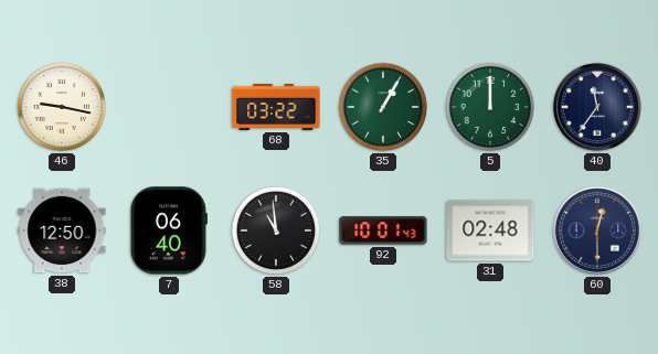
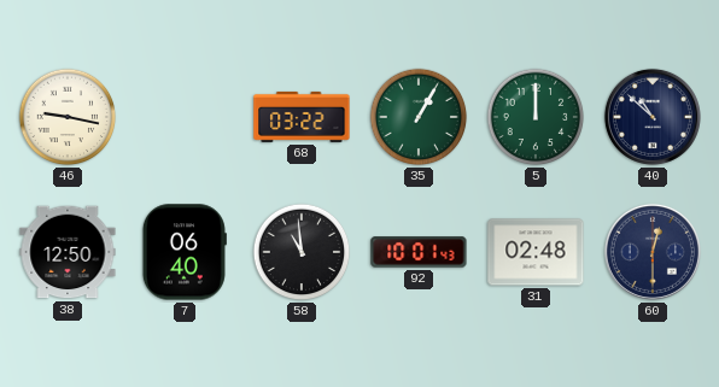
40: 11:36 -> 10:52
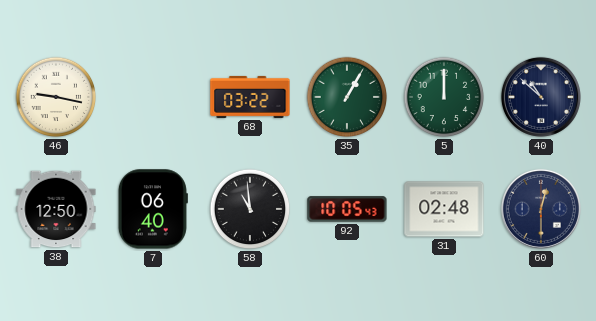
92: 10:01 -> 10:05
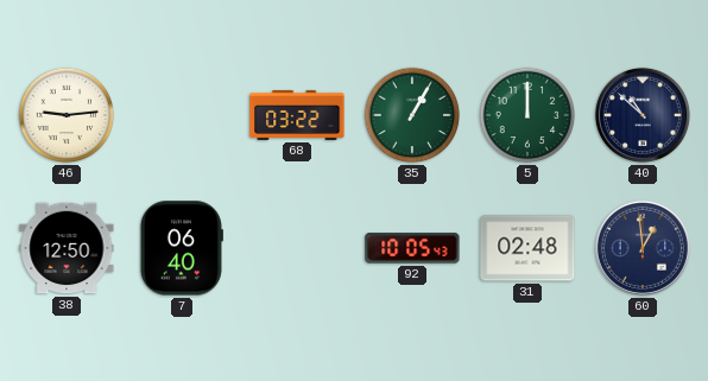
46: 9:17 -> 9:14
58: 10:59 -> none
60: 12:30 -> 12:59
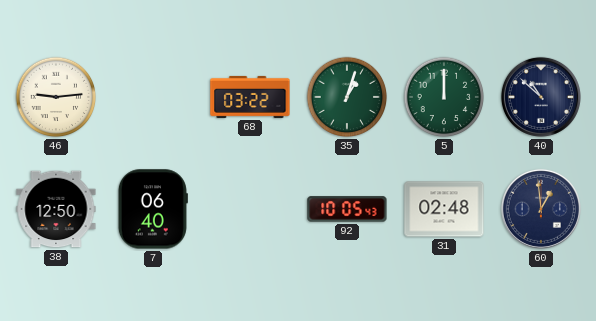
35: 1:05 -> 1:03
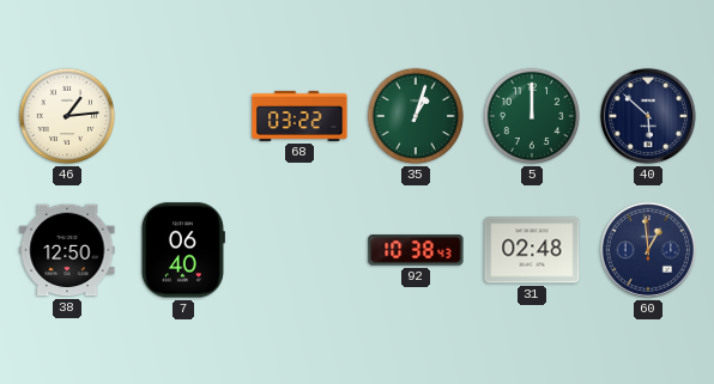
46: 9:14 -> 1:14
40: 10:52 -> 5:52
92: 10:05 -> 10:38
